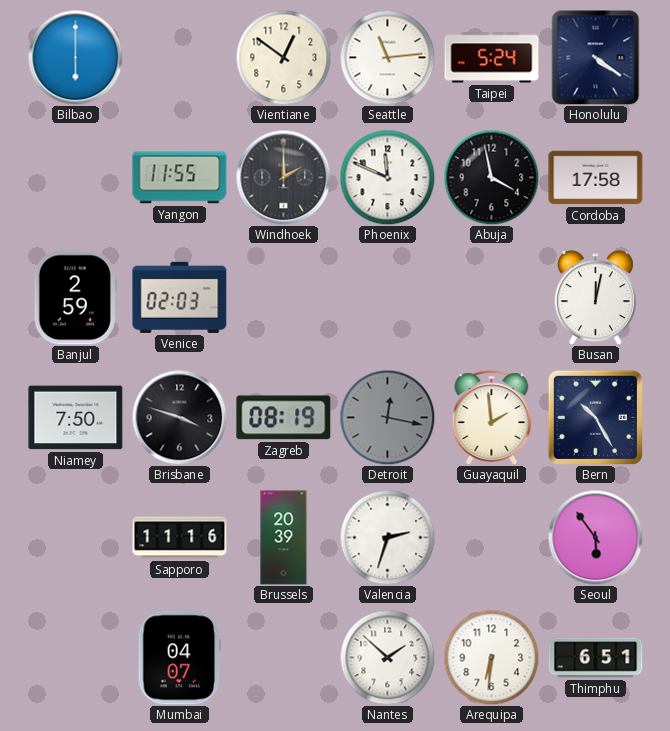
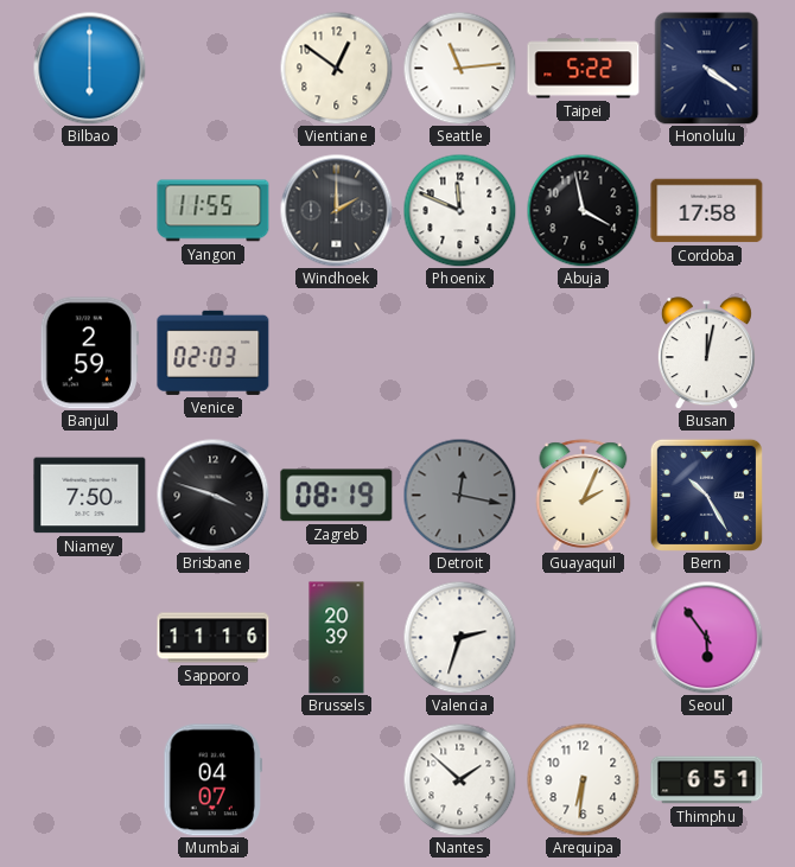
Taipei: 5:24 -> 5:22
Guayaquil: 1:59 -> 2:04
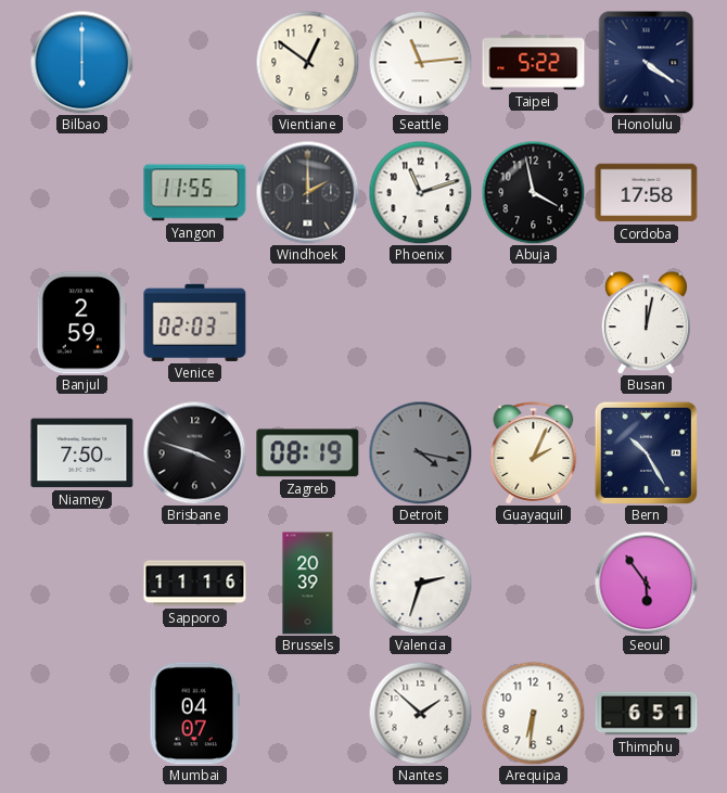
Phoenix: 11:49 -> 11:12
Detroit: 12:17 -> 4:17
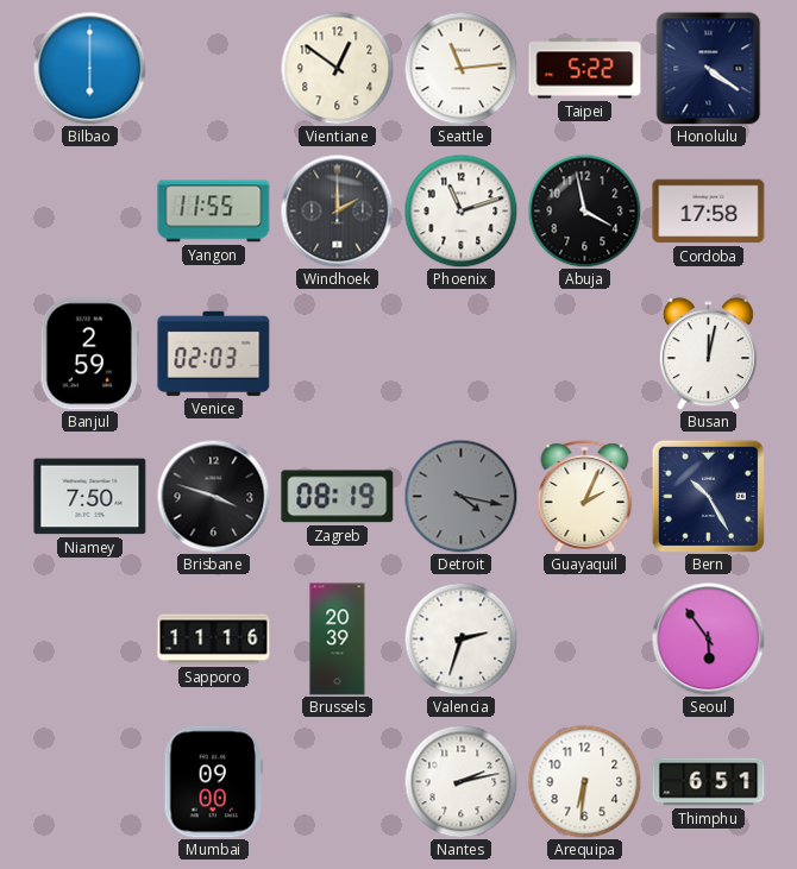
Mumbai: 04:07 -> 09:00
Nantes: 1:52 -> 2:13
